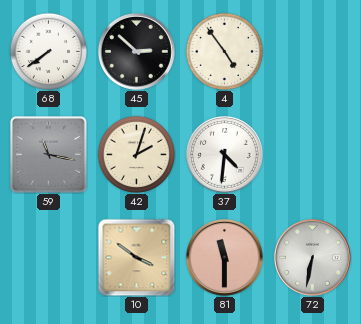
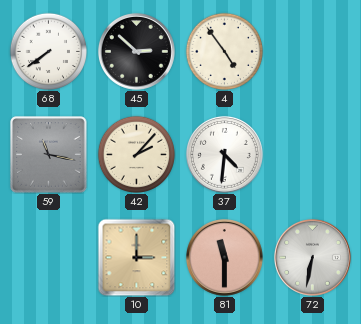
42: 2:03 -> 2:07
10: 3:51 -> 3:00
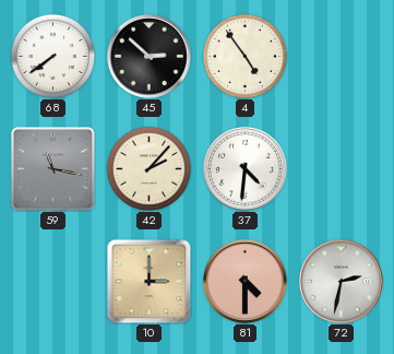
81: 11:30 -> 4:30
72: 6:32 -> 2:32
